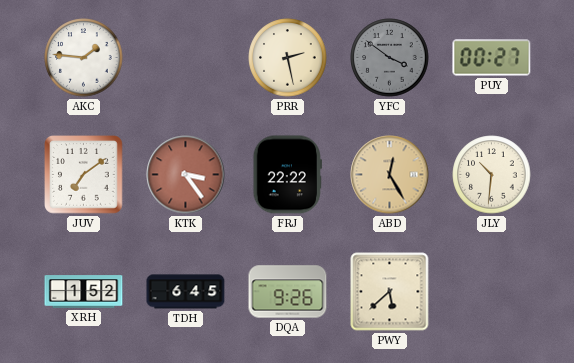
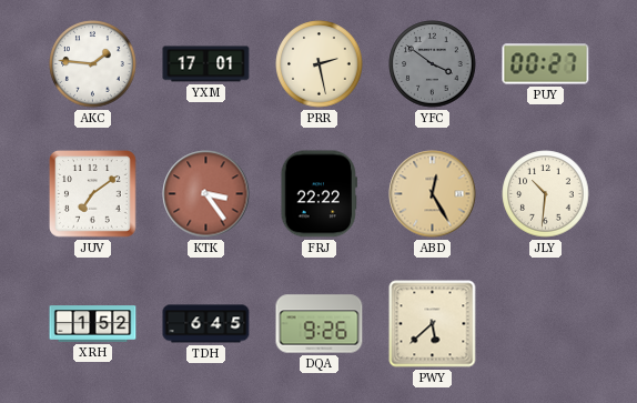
YXM: none -> 17:01
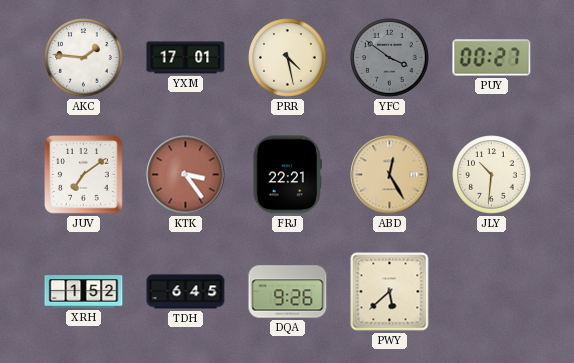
PRR: 2:28 -> 4:28
FRJ: 22:22 -> 22:21
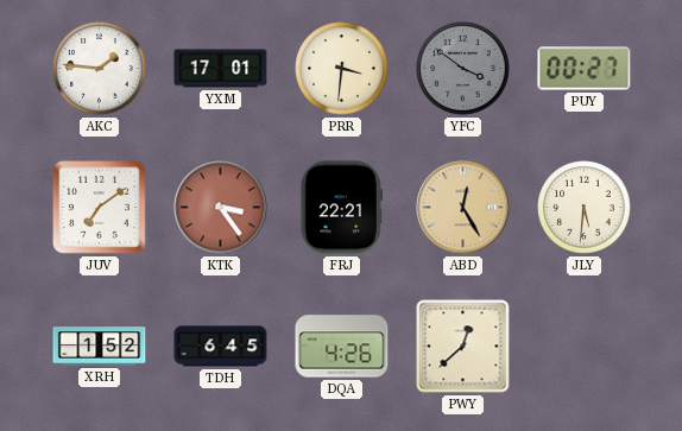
PRR: 4:28 -> 3:31
JLY: 10:31 -> 5:31
DQA: 9:26 -> 4:26
PWY: 5:38 -> 12:38
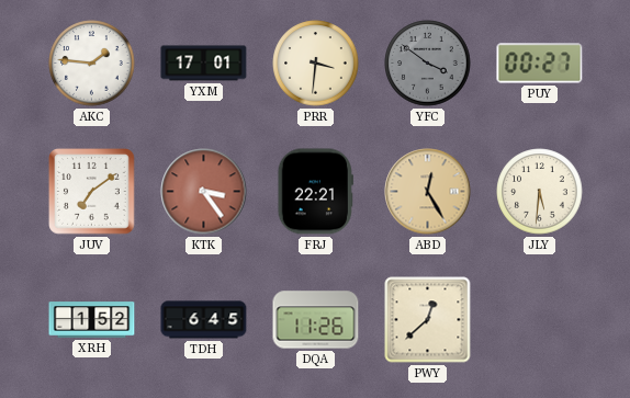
DQA: 4:26 -> 11:26
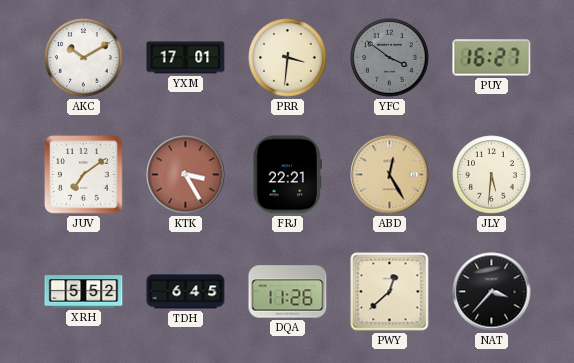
AKC: 1:46 -> 10:10
PUY: 00:27 -> 16:27
KTK: 3:24 -> 3:25
XRH: 1:52 -> 5:52
NAT: none -> 3:37
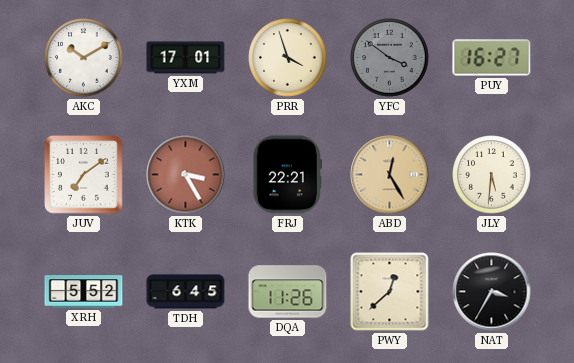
PRR: 3:31 -> 3:57
NAT: 3:37 -> 3:35
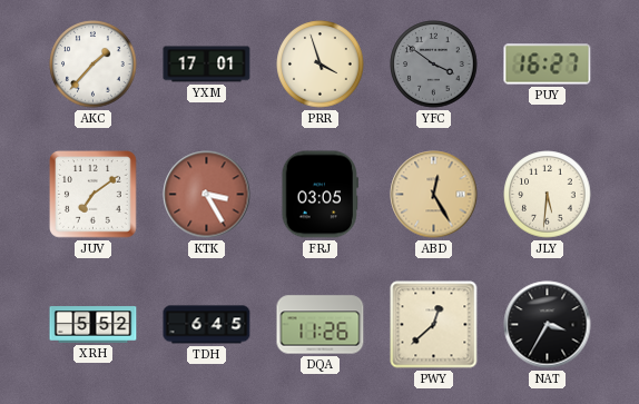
AKC: 10:10 -> 1:37
FRJ: 22:21 -> 03:05
